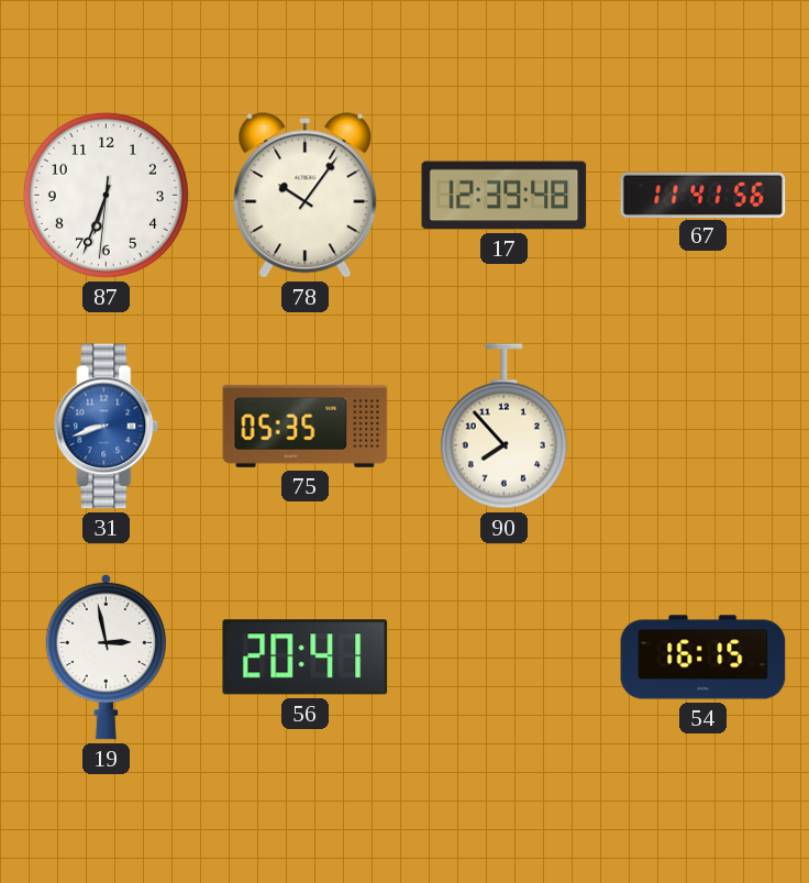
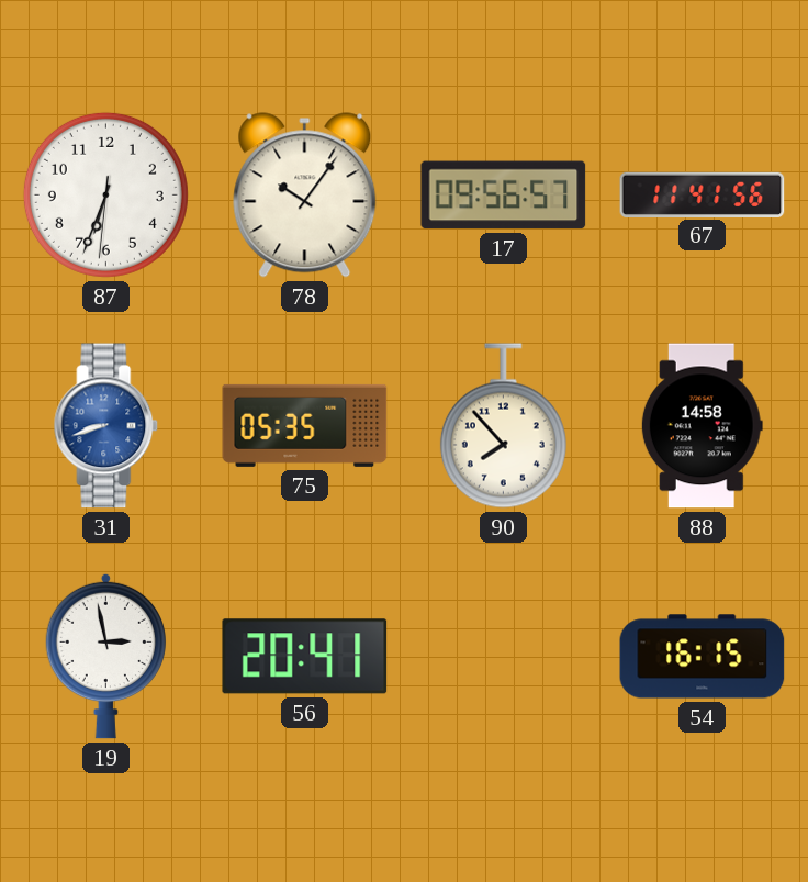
17: 12:39 -> 09:56
88: none -> 14:58
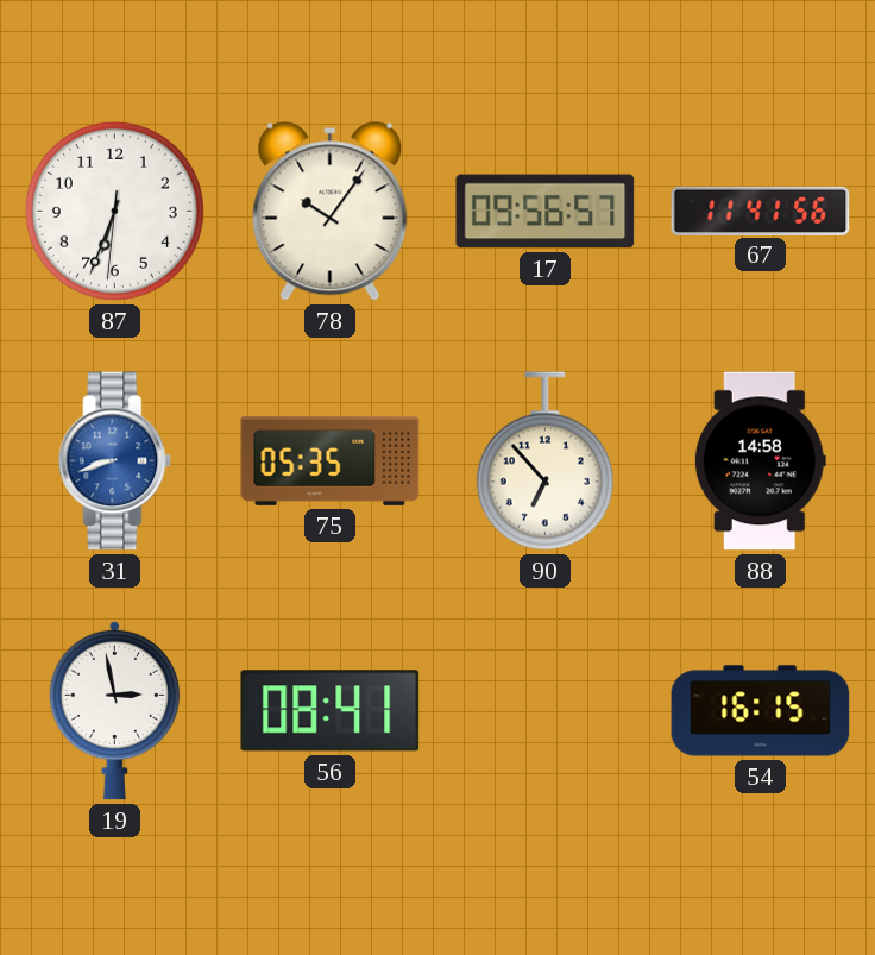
90: 7:53 -> 6:53
56: 20:41 -> 08:41
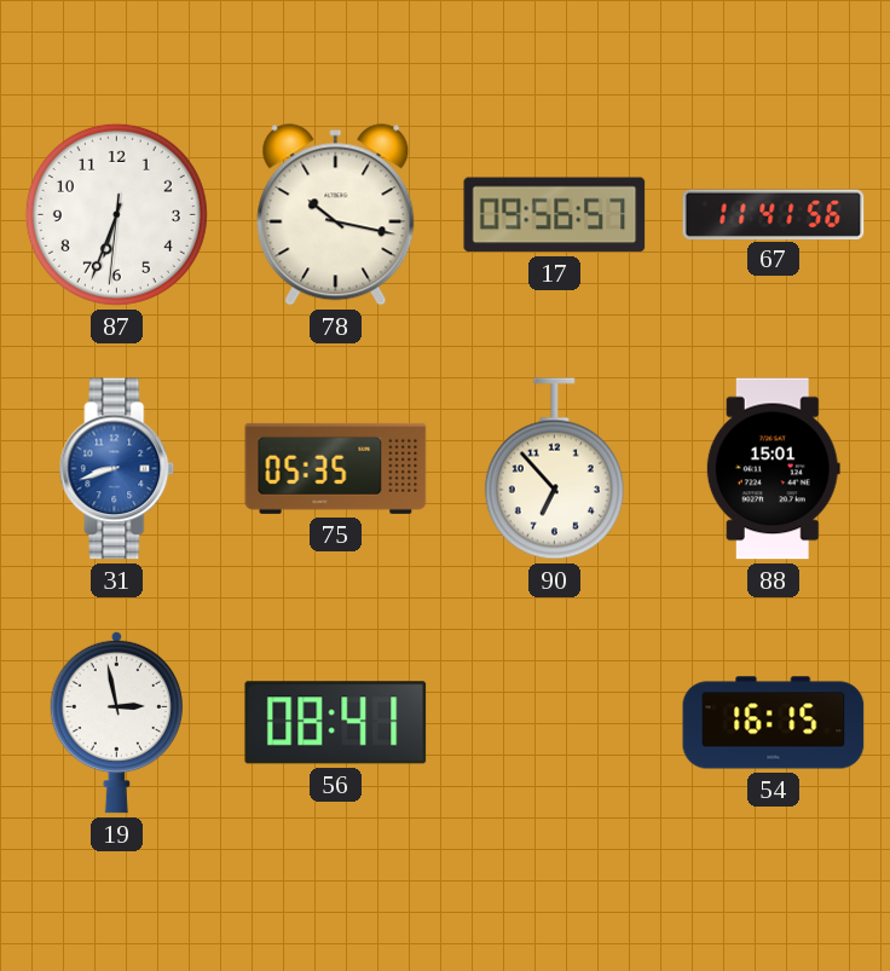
78: 10:06 -> 10:17
88: 14:58 -> 15:01
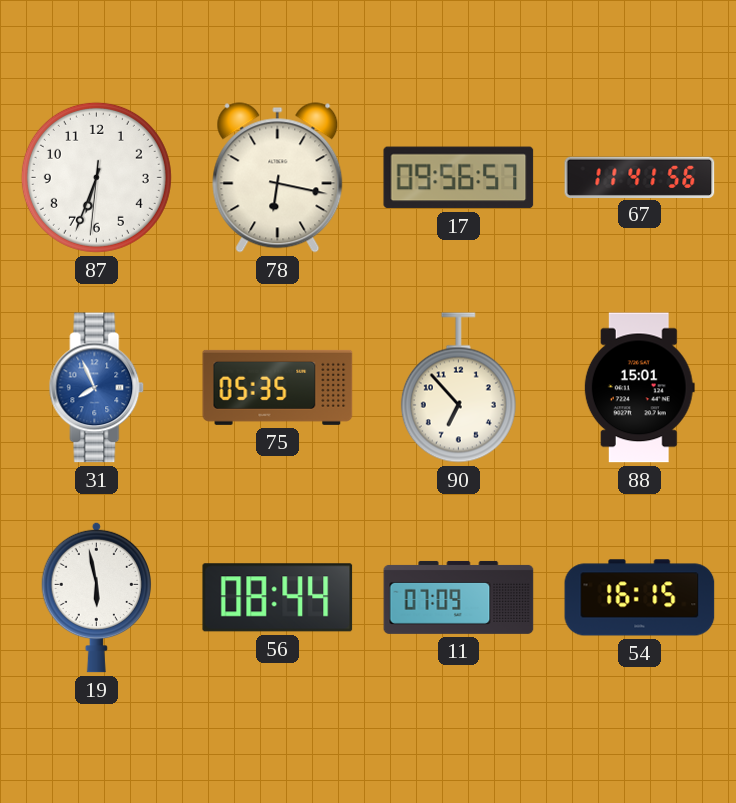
78: 10:17 -> 6:17
31: 8:42 -> 7:56
19: 2:58 -> 5:58
56: 08:41 -> 08:44
11: none -> 07:09
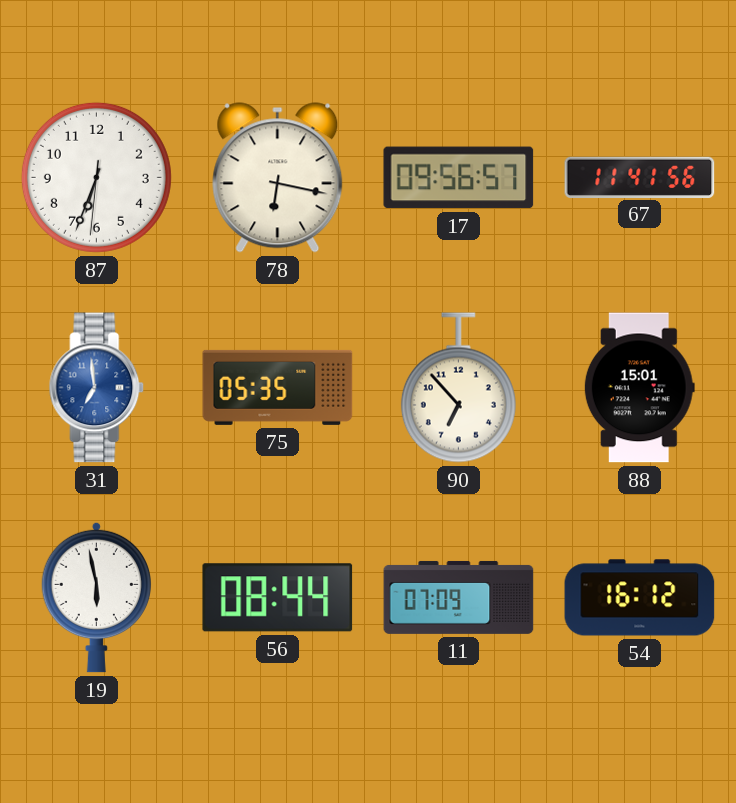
31: 7:56 -> 6:59
54: 16:15 -> 16:12
